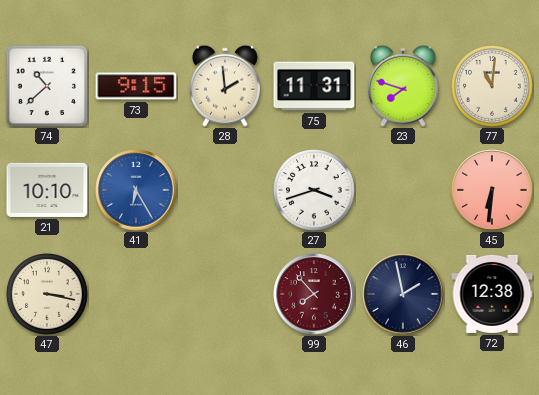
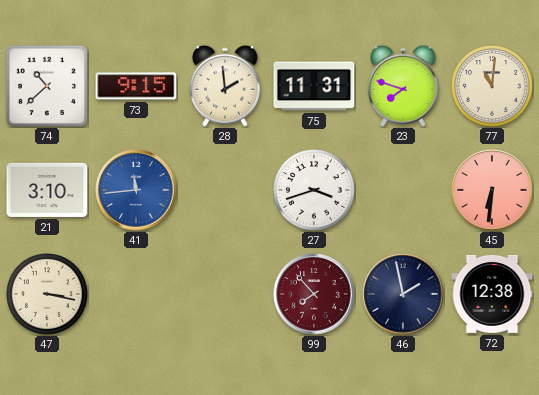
21: 10:10 -> 3:10
41: 6:25 -> 11:44
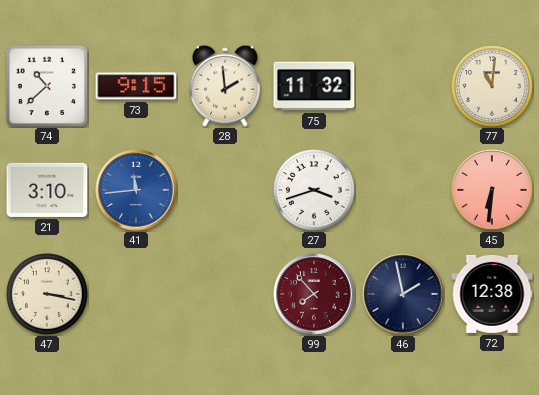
75: 11:31 -> 11:32
23: 7:48 -> none
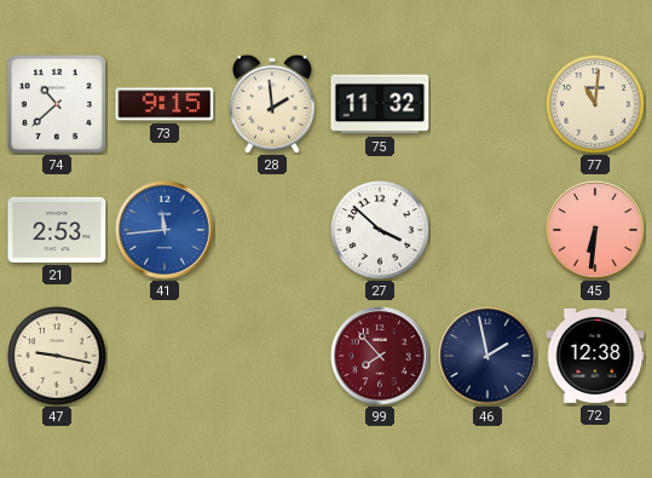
21: 3:10 -> 2:53
27: 3:42 -> 3:52
47: 3:17 -> 9:17
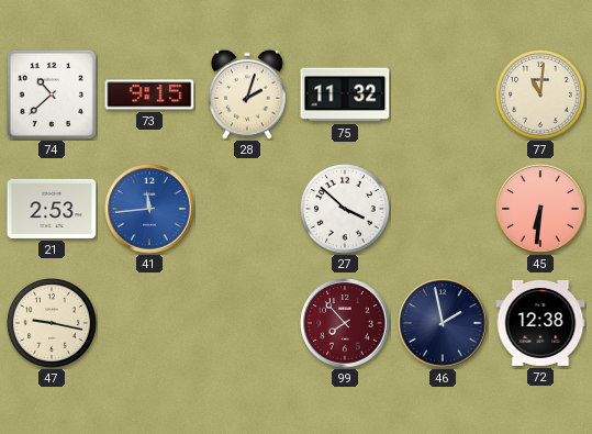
28: 1:59 -> 2:03
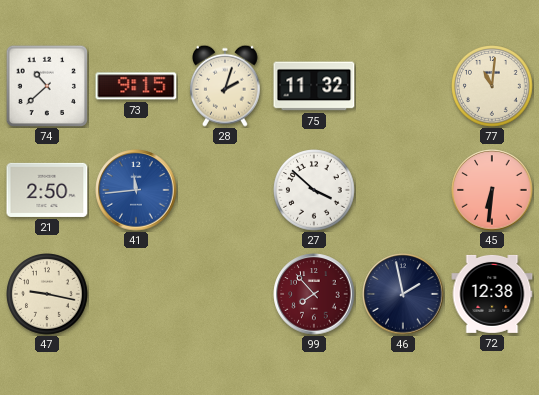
21: 2:53 -> 2:50
